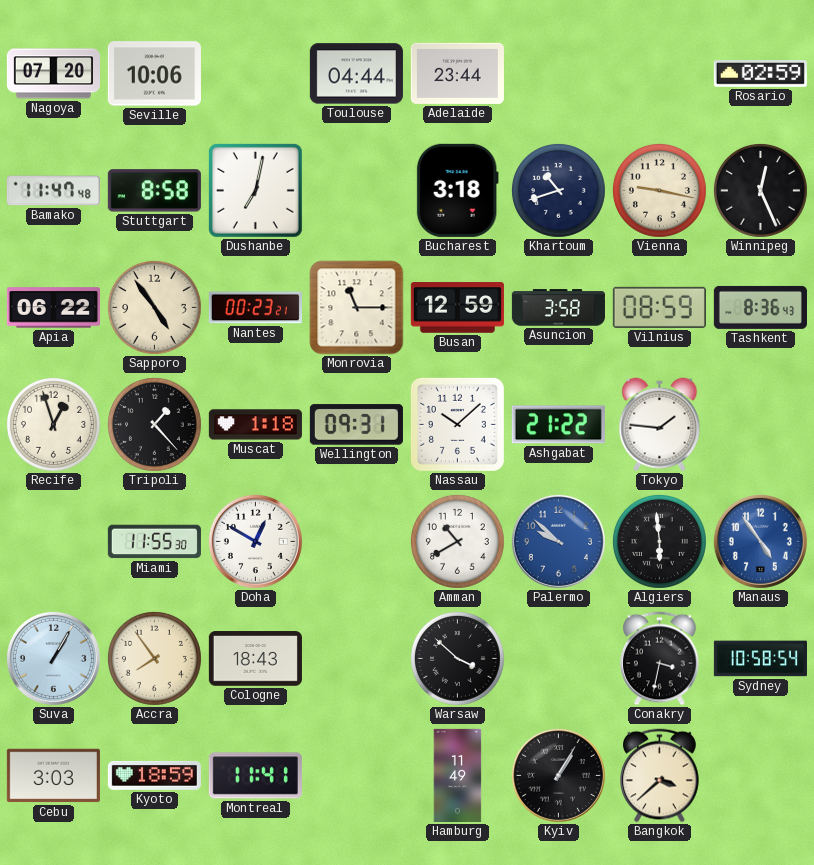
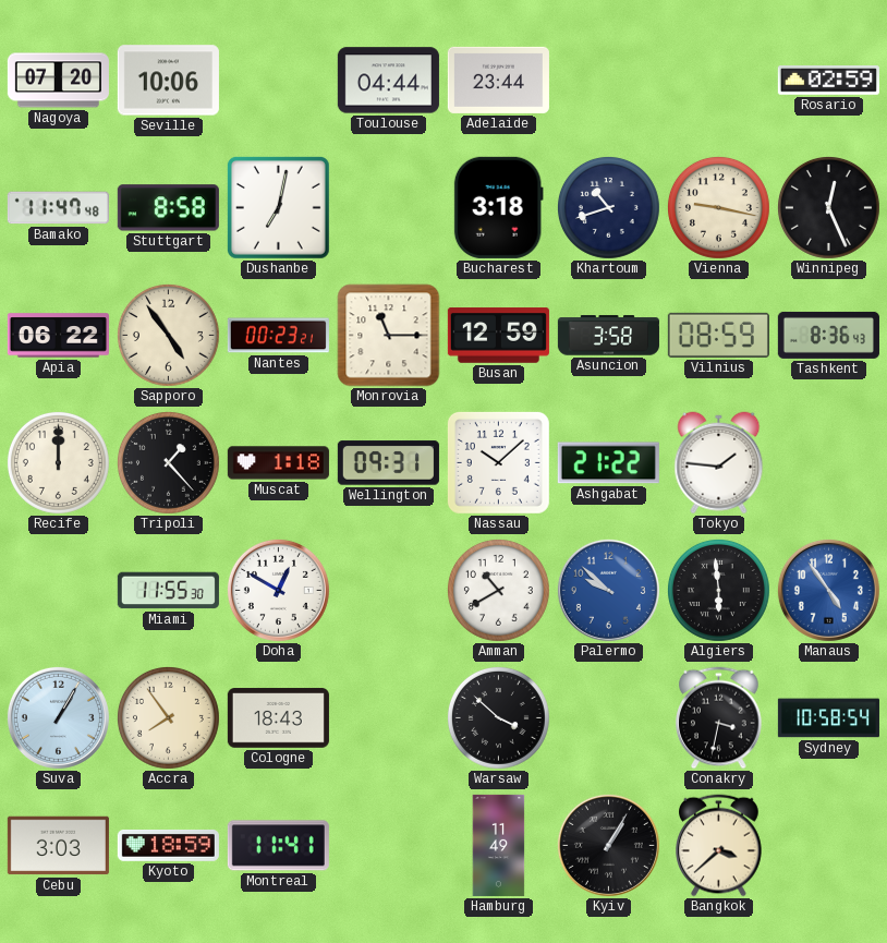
Recife: 12:57 -> 12:00
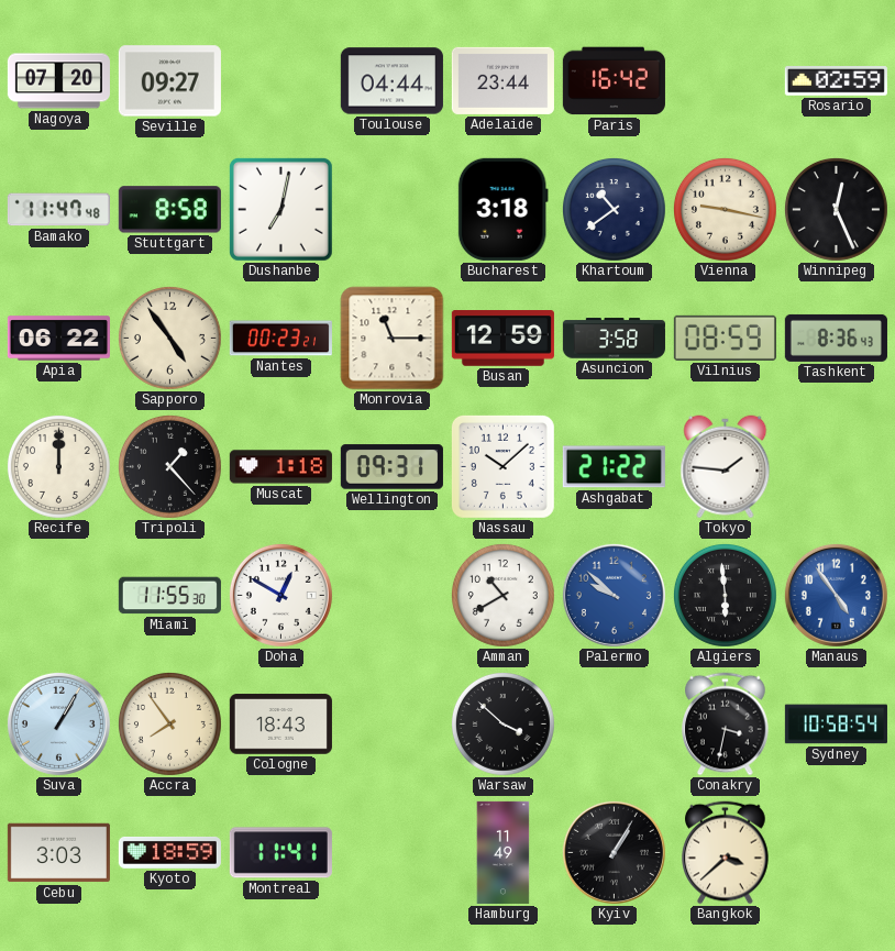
Seville: 10:06 -> 09:27
Paris: none -> 16:42
Khartoum: 10:42 -> 10:39
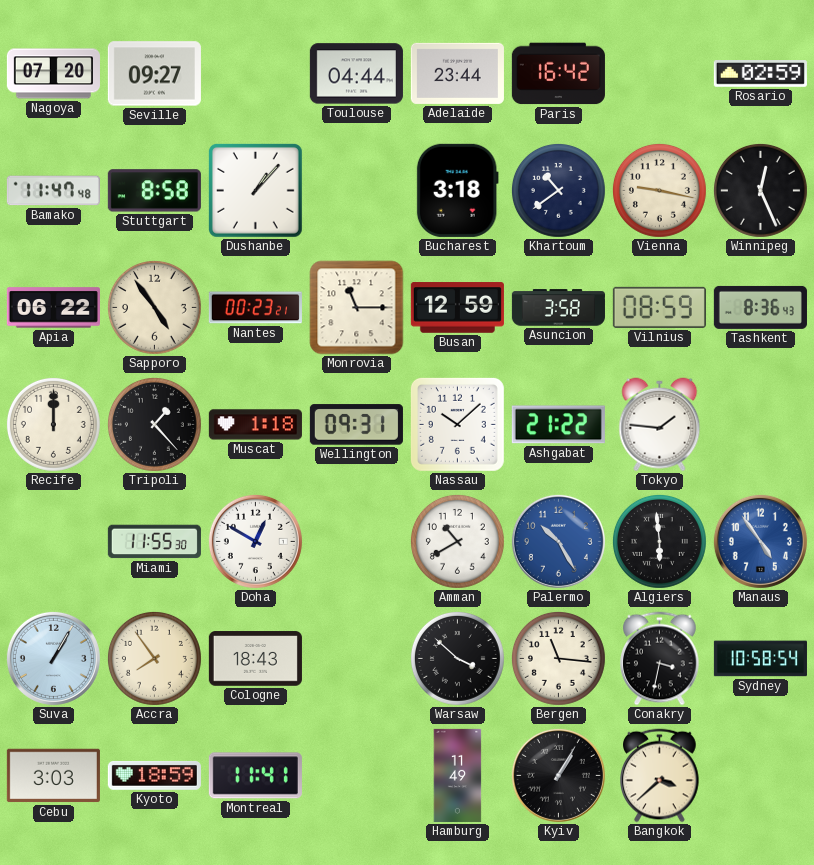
Dushanbe: 7:02 -> 1:07
Palermo: 9:52 -> 10:25
Bergen: none -> 11:16
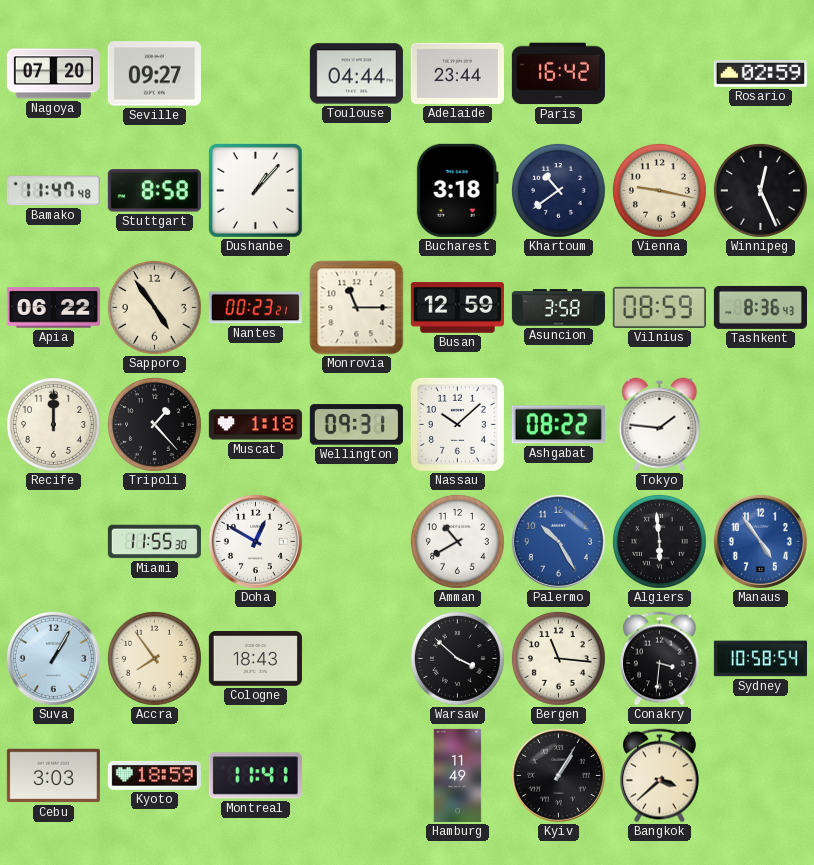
Ashgabat: 21:22 -> 08:22
Conakry: 3:32 -> 3:31
